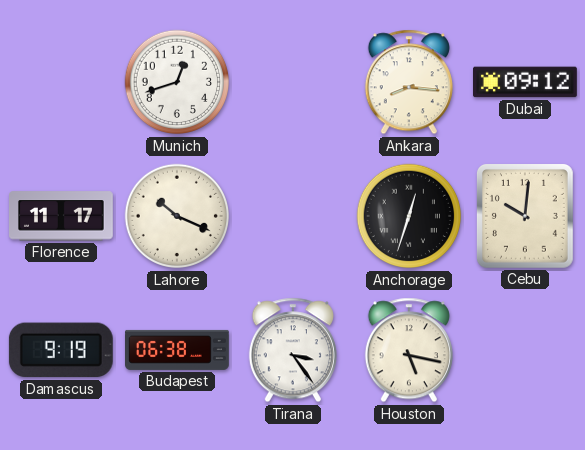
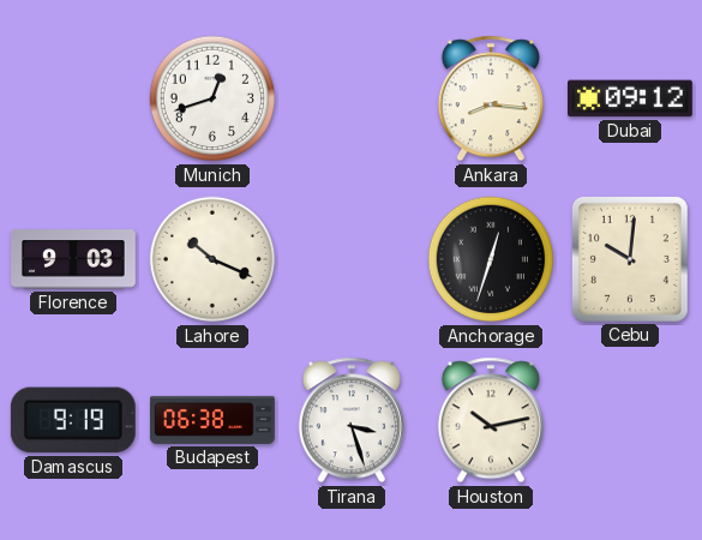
Florence: 11:17 -> 9:03
Tirana: 3:24 -> 3:27
Houston: 5:17 -> 10:13
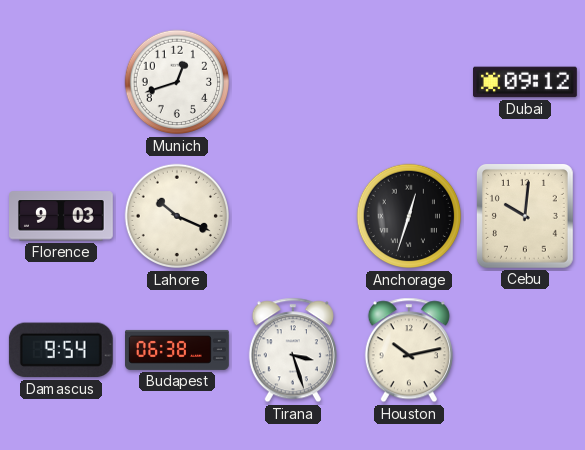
Ankara: 8:16 -> none
Damascus: 9:19 -> 9:54
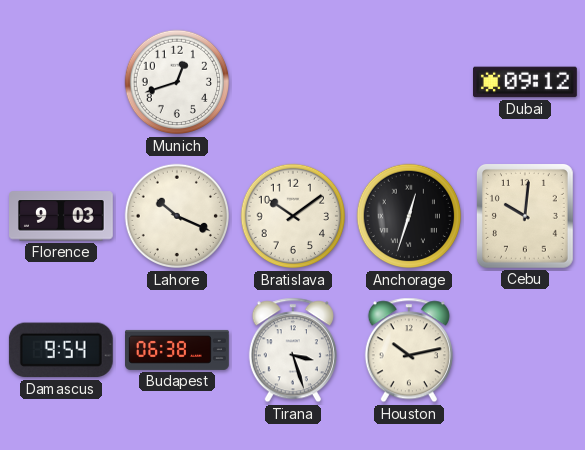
Bratislava: none -> 10:09
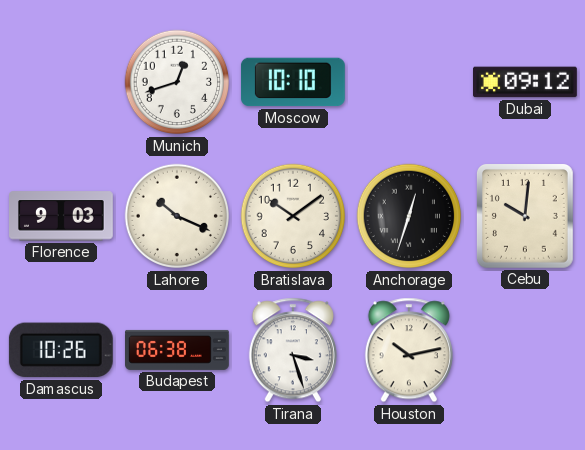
Moscow: none -> 10:10
Damascus: 9:54 -> 10:26
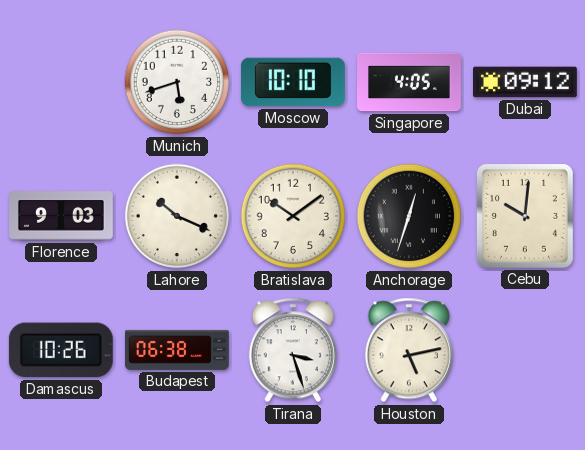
Munich: 12:42 -> 5:42
Singapore: none -> 4:05
Houston: 10:13 -> 5:13
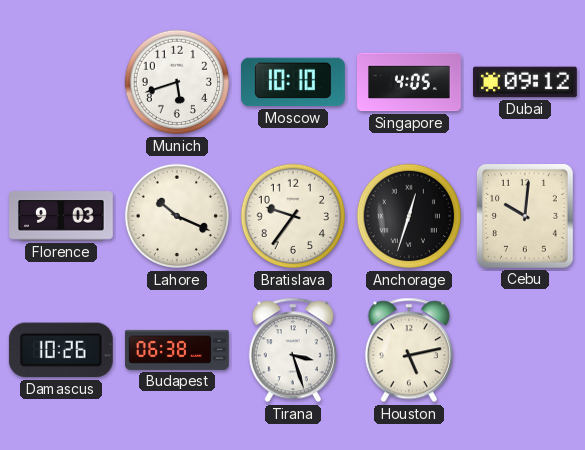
Bratislava: 10:09 -> 9:36
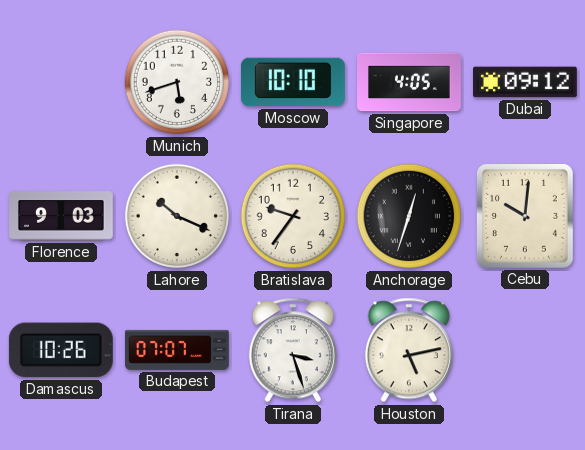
Budapest: 06:38 -> 07:07
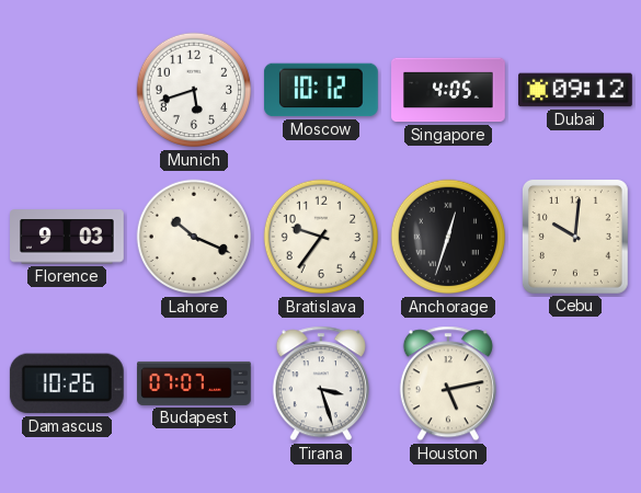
Moscow: 10:10 -> 10:12
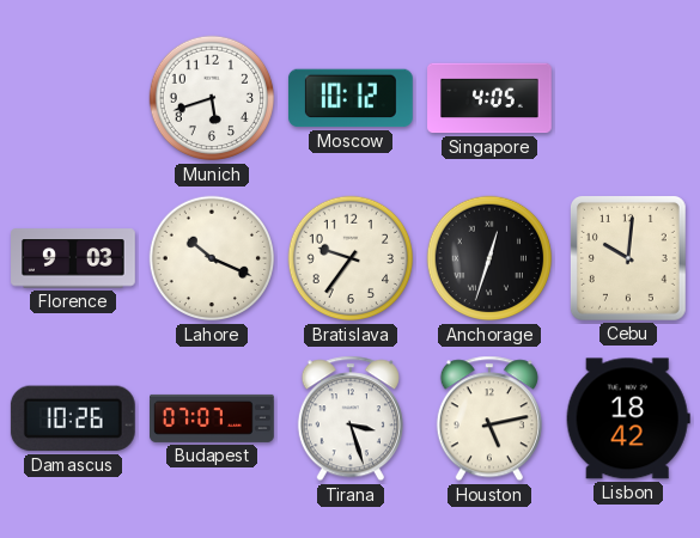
Dubai: 09:12 -> none
Lisbon: none -> 18:42
